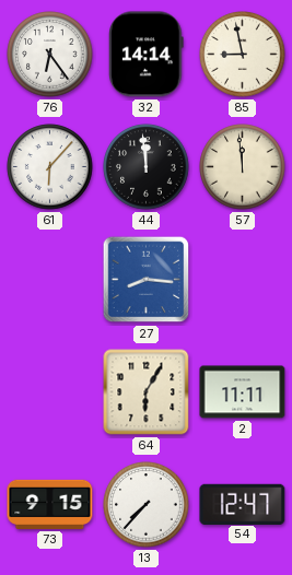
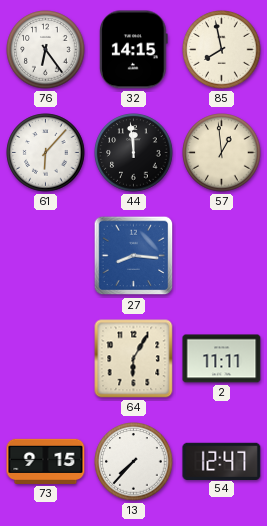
32: 14:14 -> 14:15
85: 8:58 -> 7:58
57: 11:59 -> 12:59
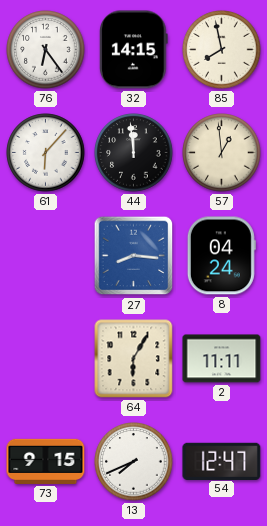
8: none -> 04:24
13: 7:37 -> 7:41
